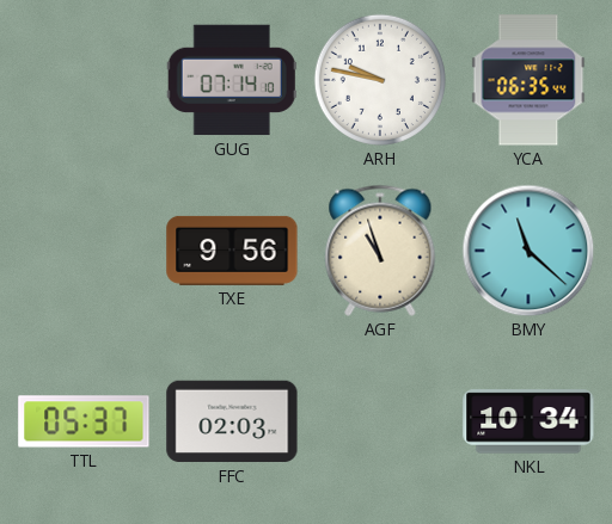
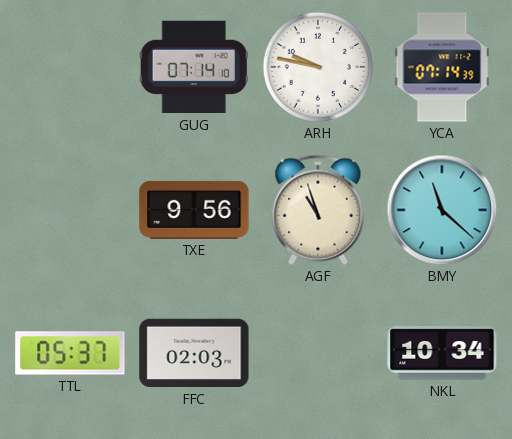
YCA: 06:35 -> 07:14
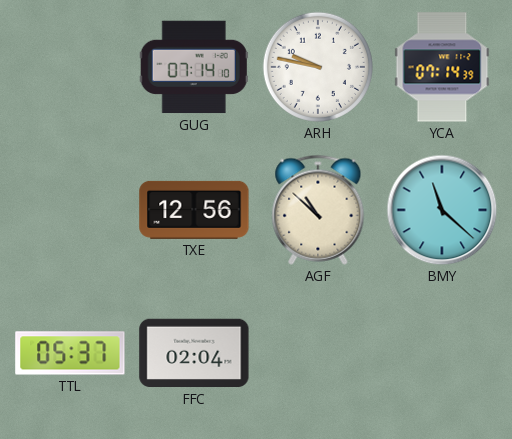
TXE: 9:56 -> 12:56
AGF: 10:57 -> 10:52
FFC: 02:03 -> 02:04
NKL: 10:34 -> none
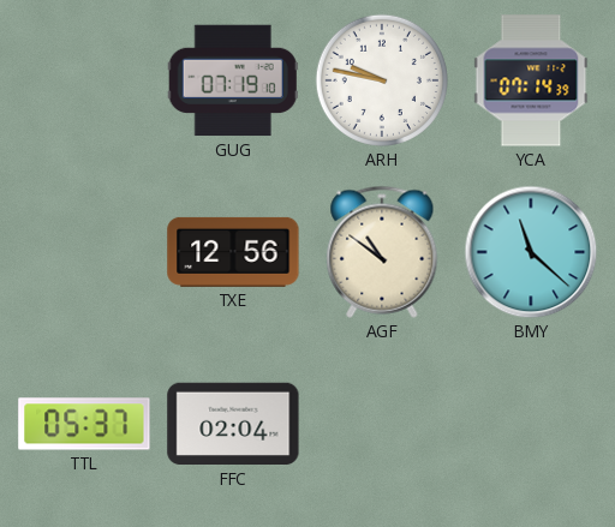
GUG: 07:14 -> 07:19
AGF: 10:52 -> 10:51
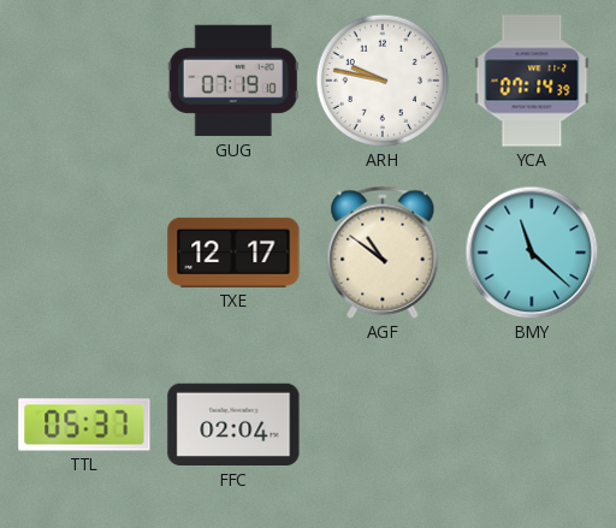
TXE: 12:56 -> 12:17
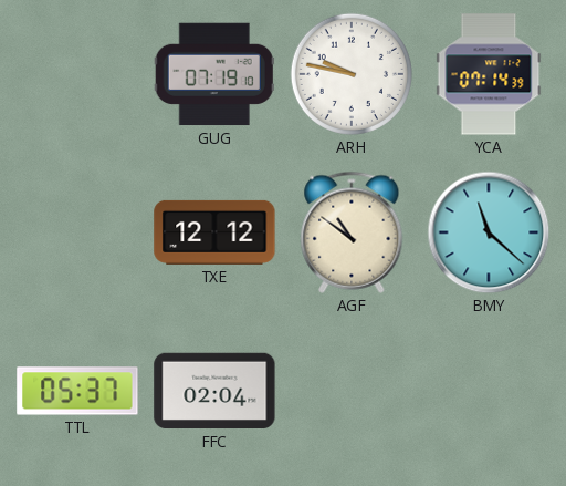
TXE: 12:17 -> 12:12
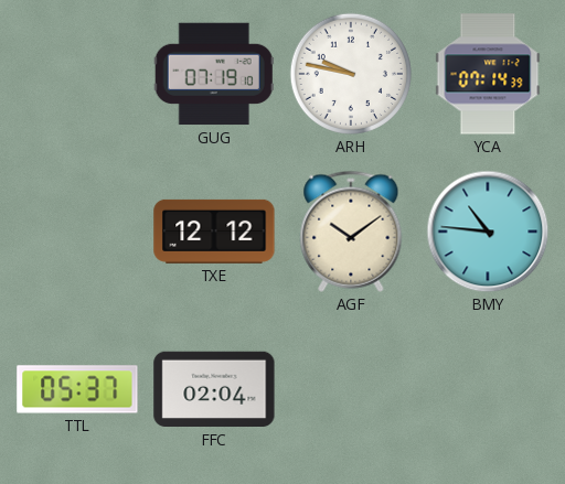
AGF: 10:51 -> 10:09
BMY: 11:22 -> 10:46
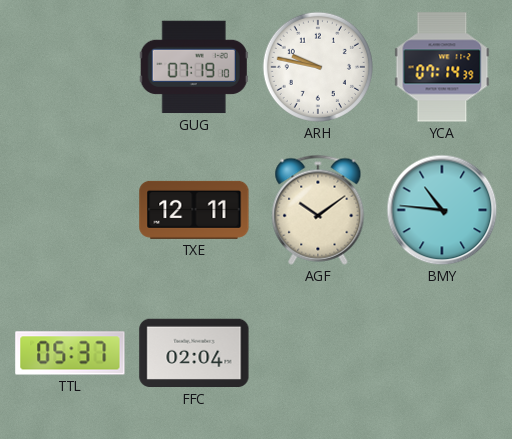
TXE: 12:12 -> 12:11
